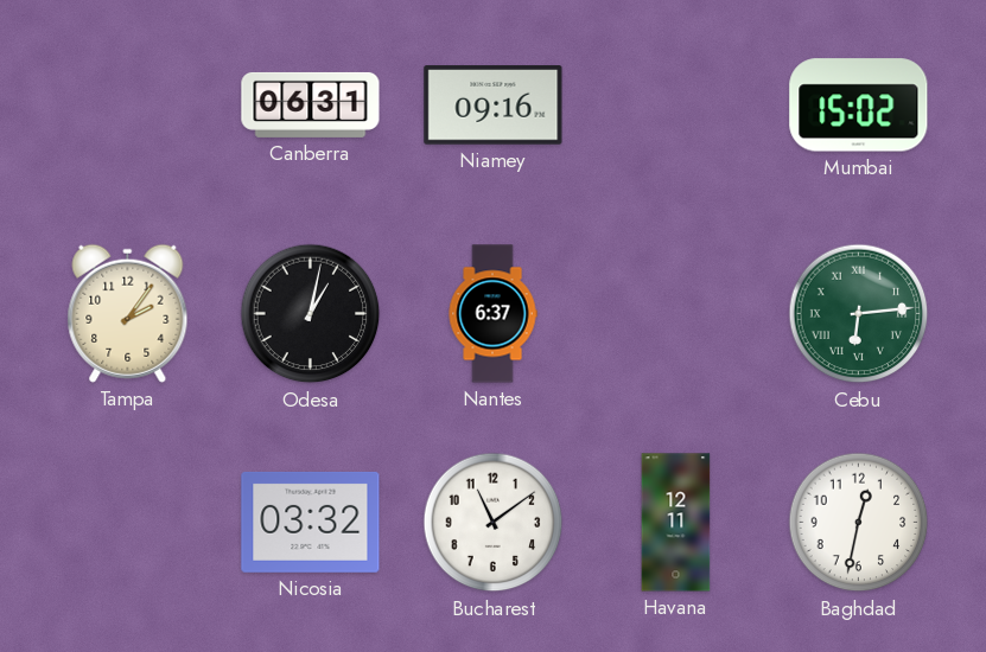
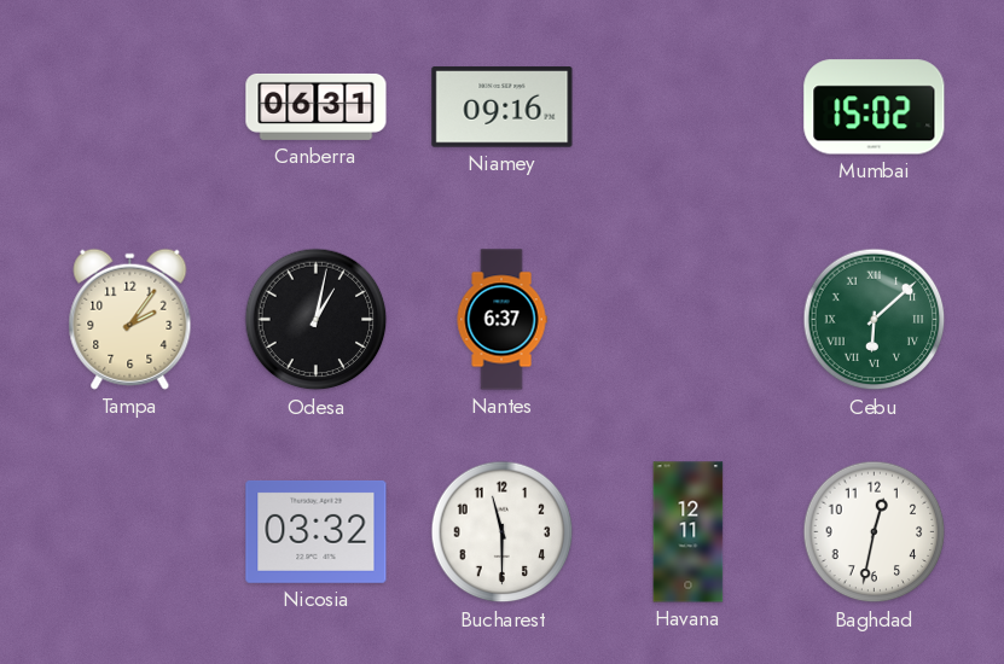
Cebu: 6:14 -> 6:08
Bucharest: 11:09 -> 11:30
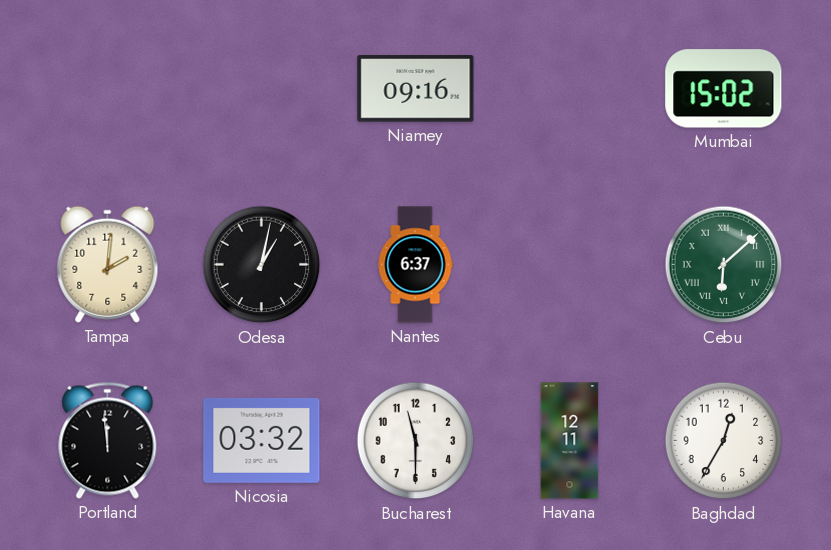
Canberra: 06:31 -> none
Tampa: 2:06 -> 2:01
Portland: none -> 11:59
Baghdad: 12:32 -> 12:35
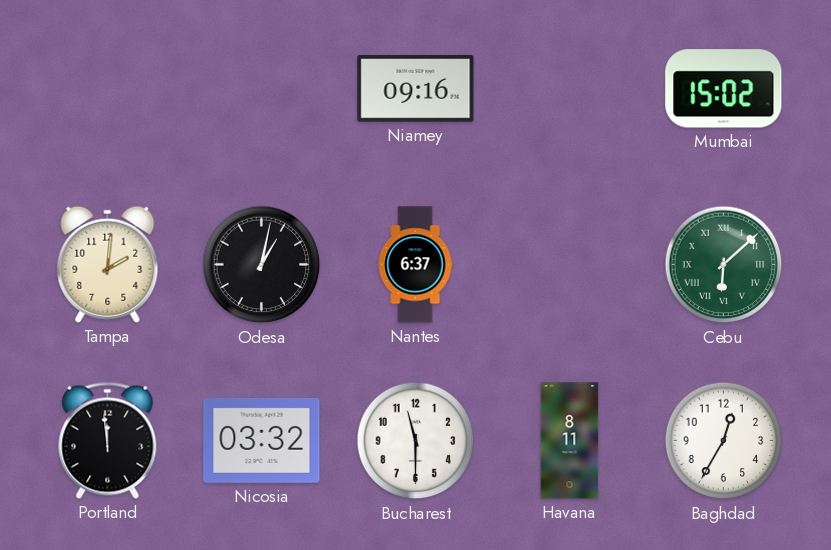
Havana: 12:11 -> 8:11
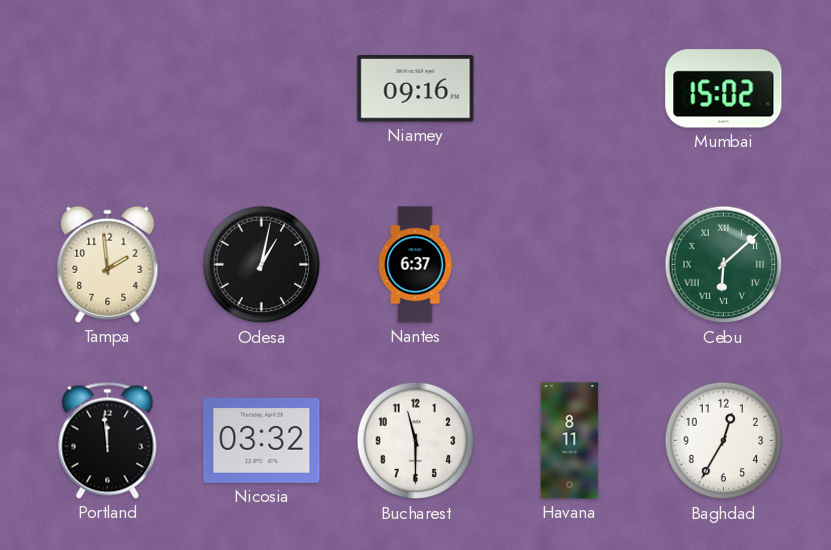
Tampa: 2:01 -> 1:59
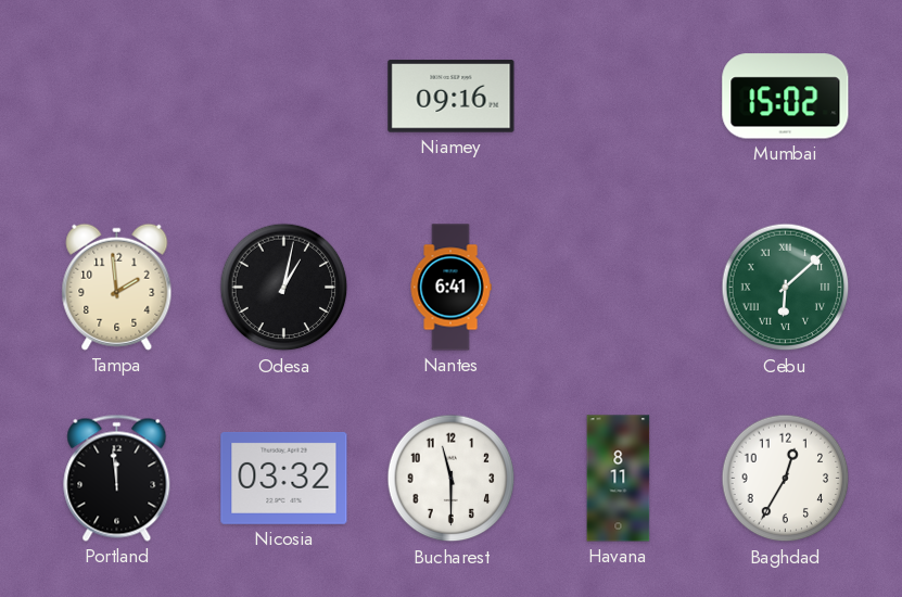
Nantes: 6:37 -> 6:41
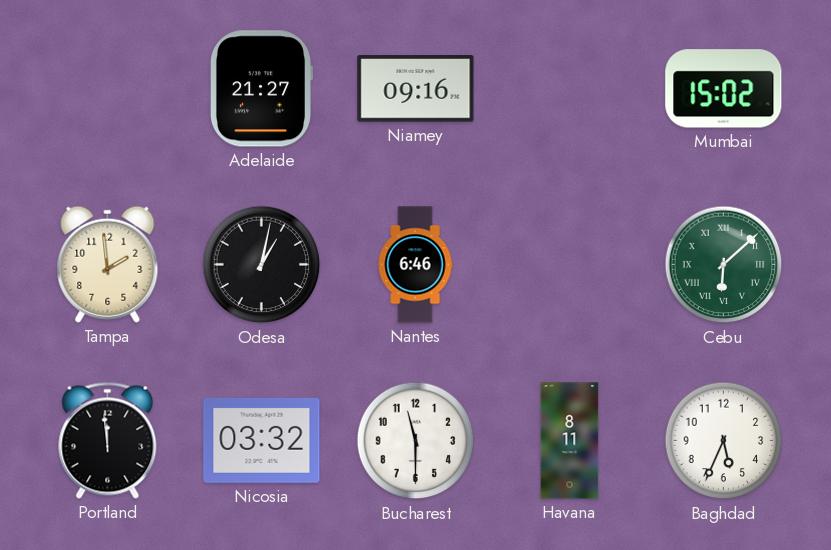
Adelaide: none -> 21:27
Nantes: 6:41 -> 6:46
Baghdad: 12:35 -> 5:34
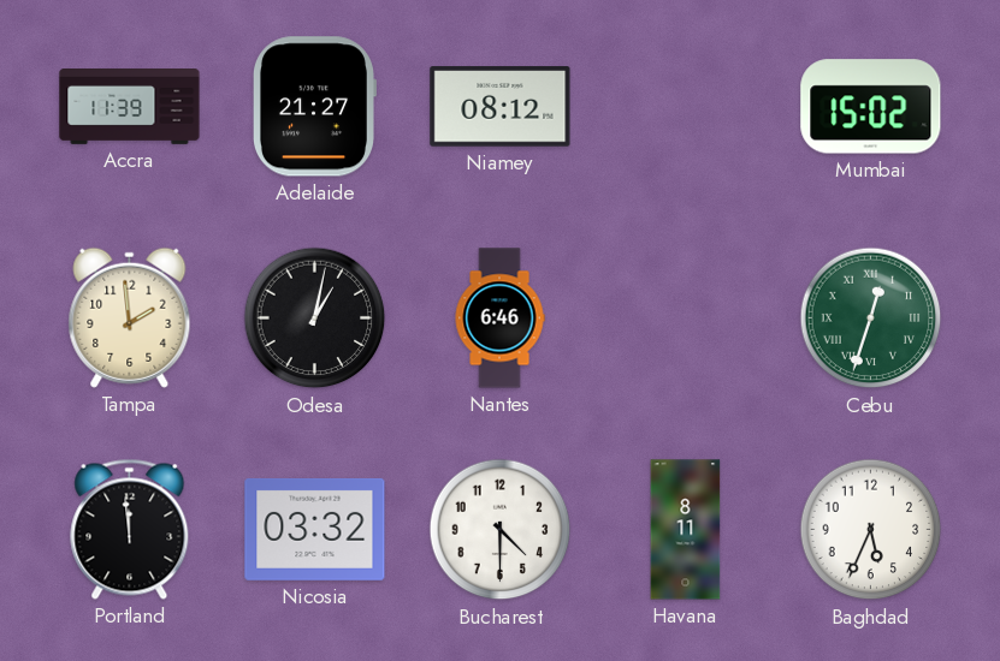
Accra: none -> 11:39
Niamey: 09:16 -> 08:12
Cebu: 6:08 -> 12:33
Bucharest: 11:30 -> 4:30
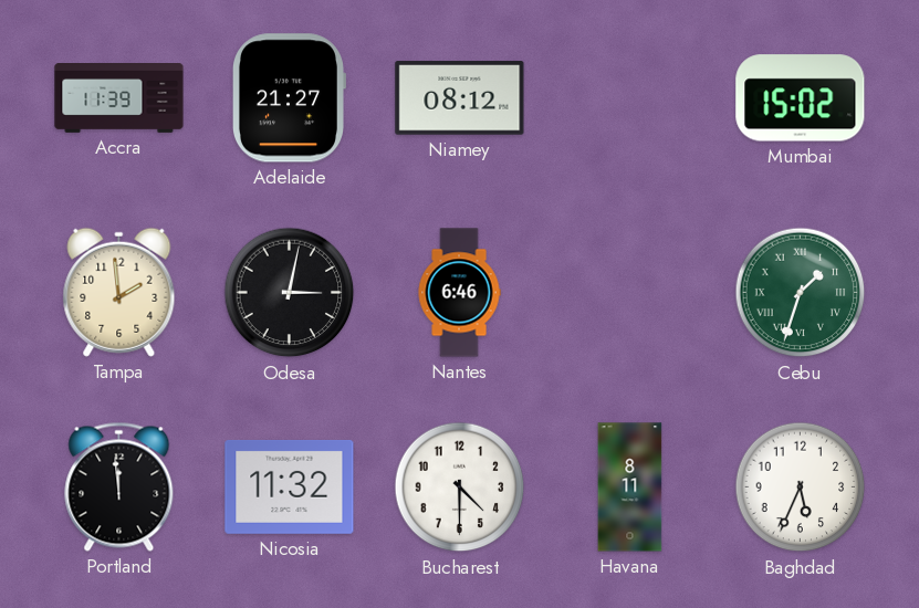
Odesa: 1:02 -> 3:02
Cebu: 12:33 -> 1:33
Nicosia: 03:32 -> 11:32
